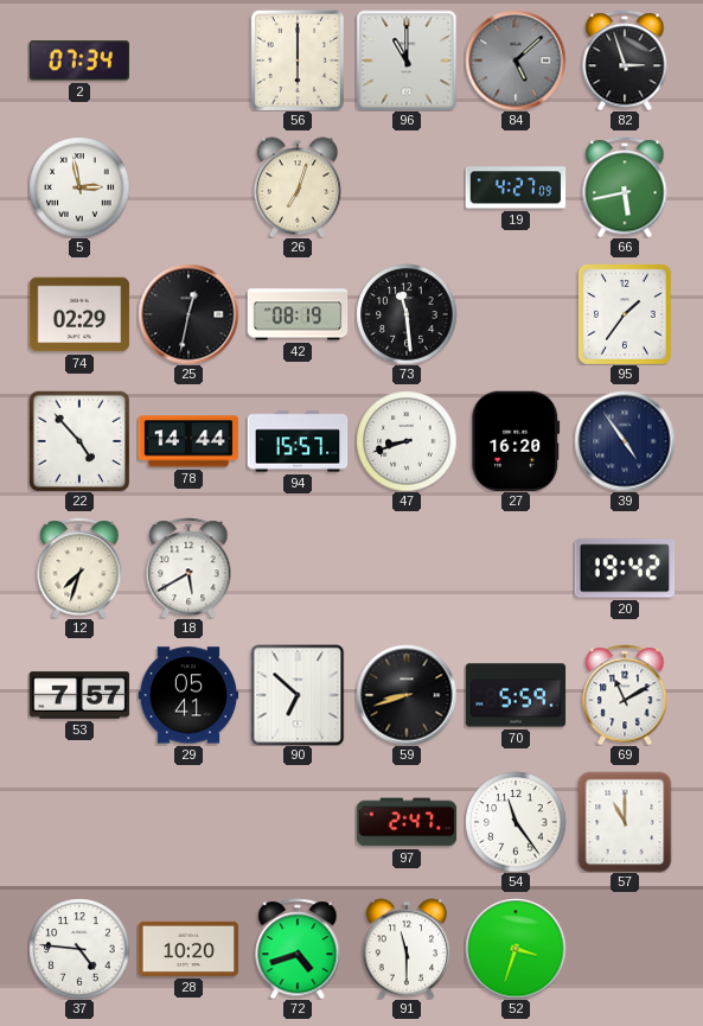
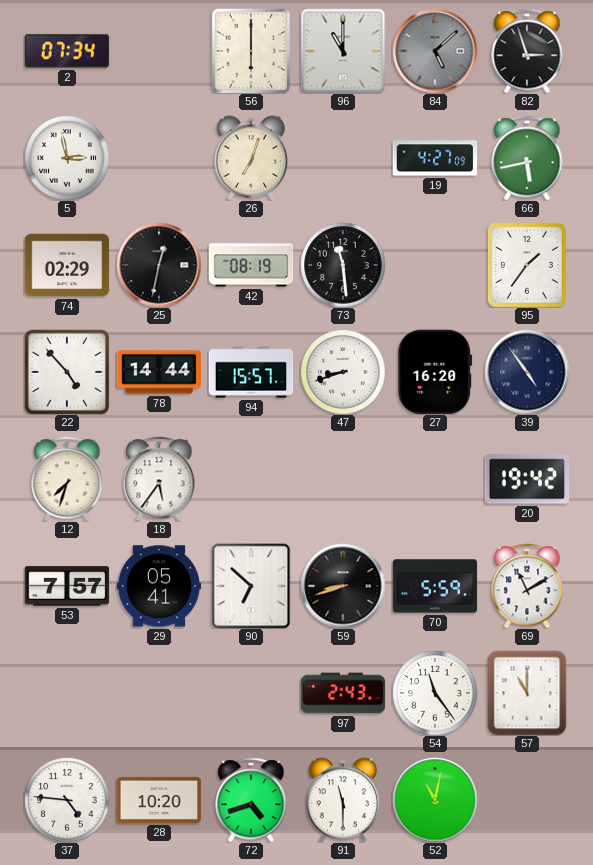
18: 5:40 -> 5:36
97: 2:47 -> 2:43
52: 3:33 -> 11:02
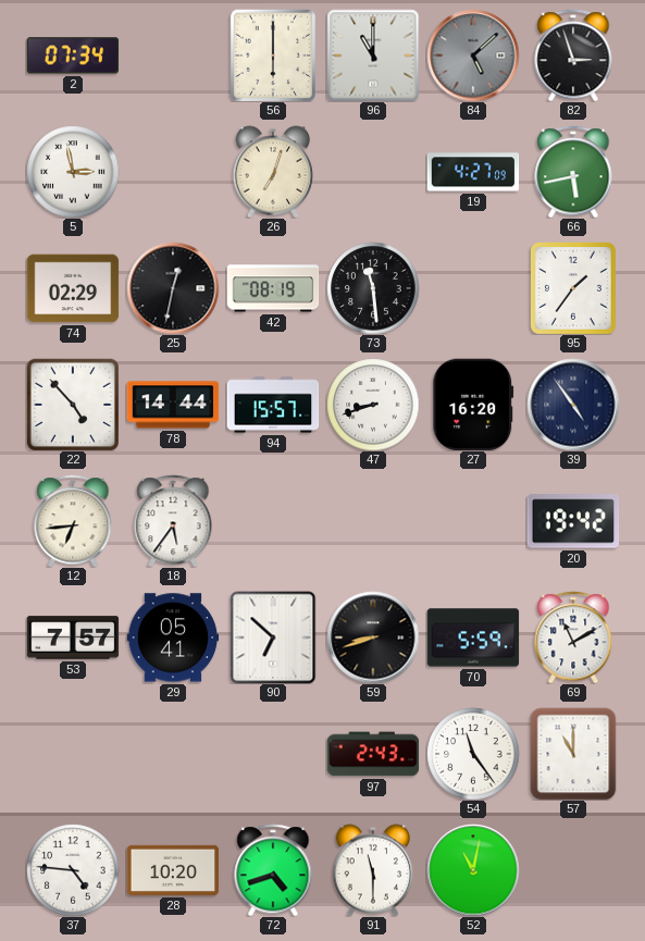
12: 7:33 -> 6:44
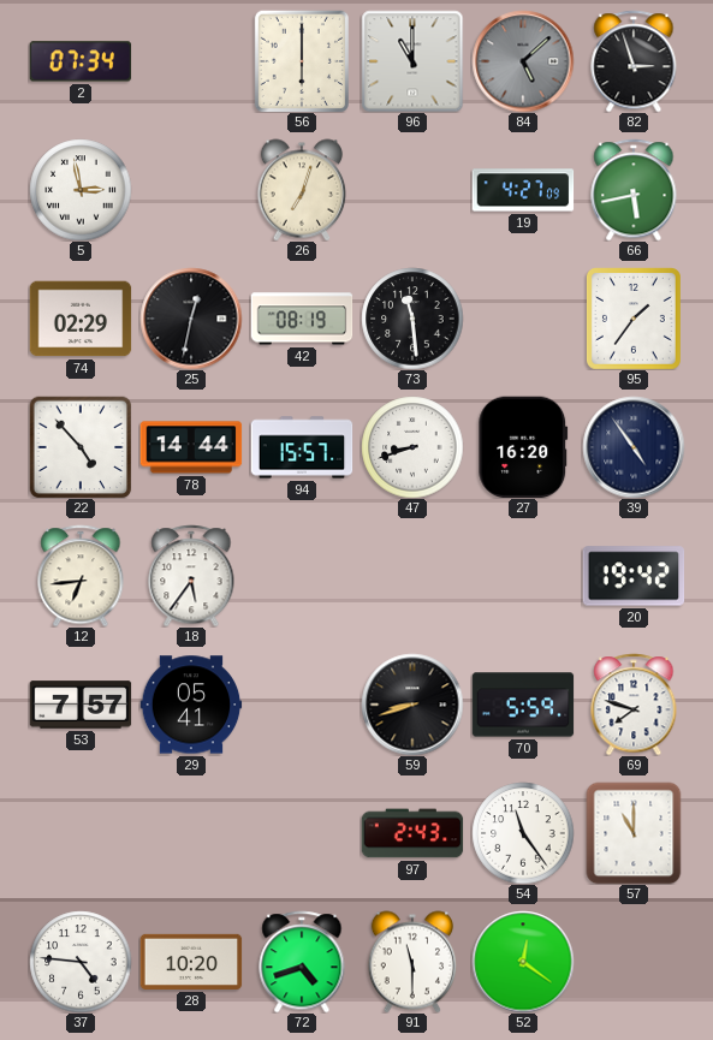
90: 6:52 -> none
69: 11:10 -> 7:48
52: 11:02 -> 12:21
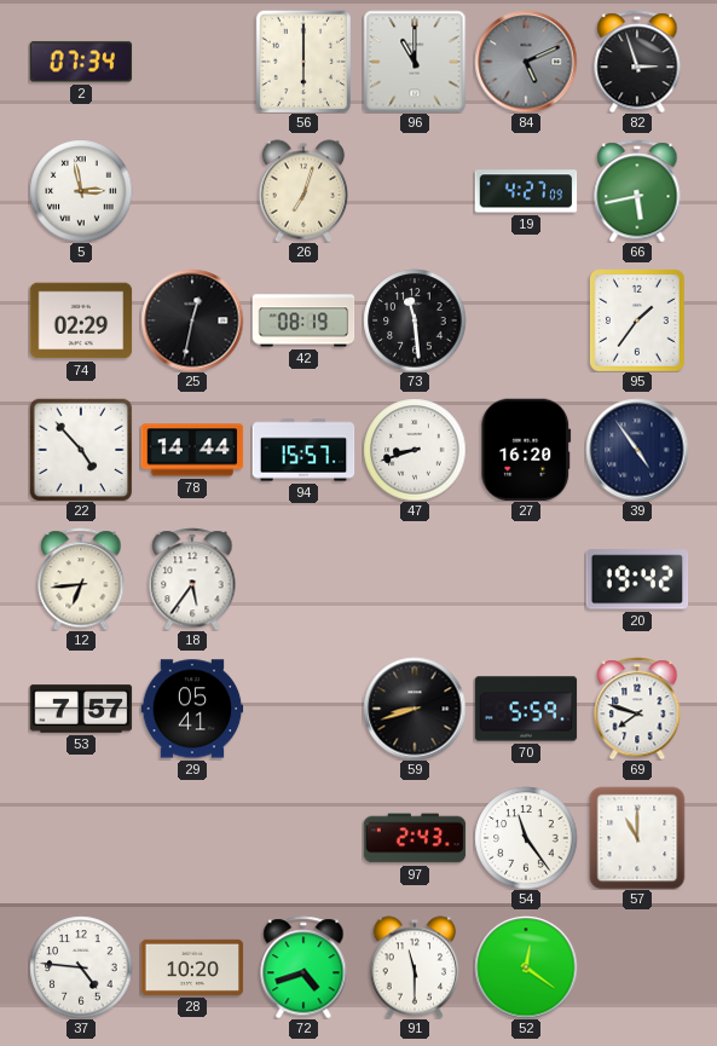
84: 5:08 -> 5:11
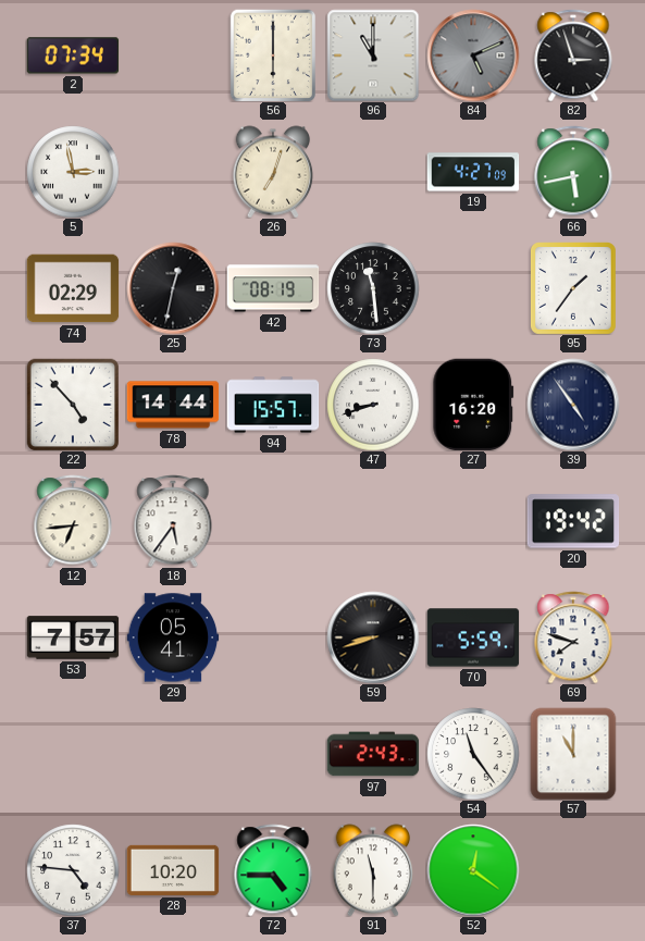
72: 4:42 -> 4:45
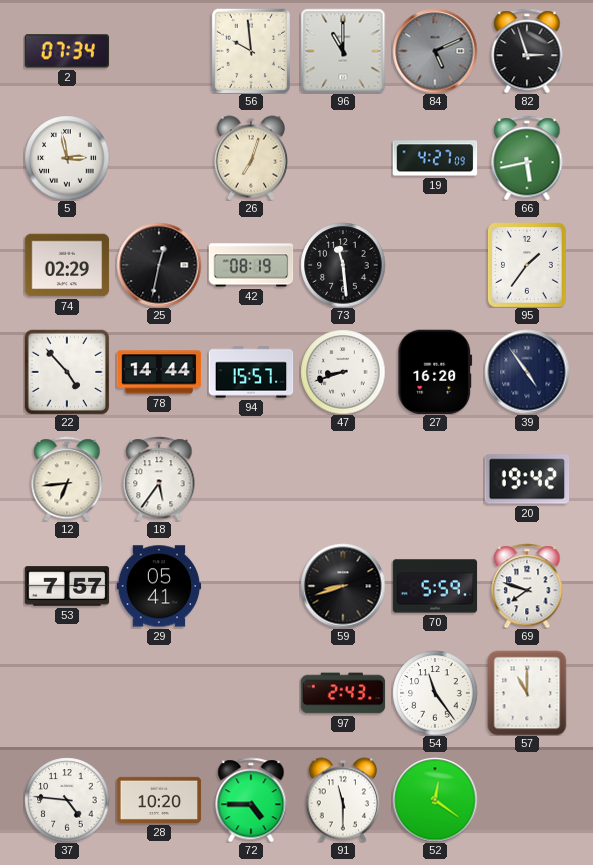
56: 6:00 -> 9:59
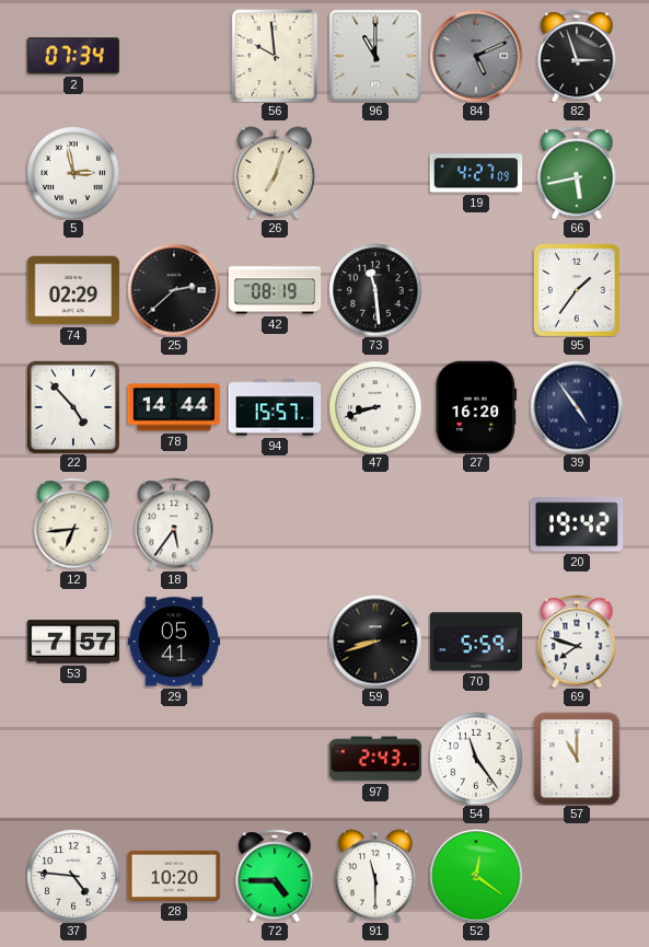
25: 12:32 -> 2:38
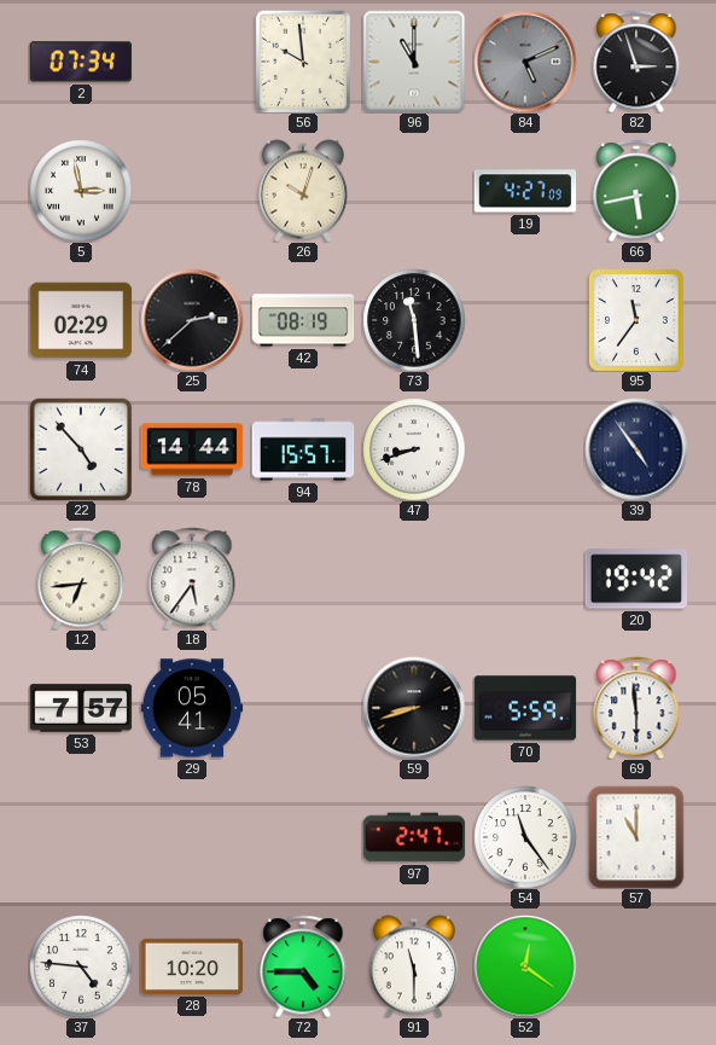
26: 7:03 -> 10:03
95: 1:36 -> 11:36
27: 16:20 -> none
69: 7:48 -> 5:59
97: 2:43 -> 2:47
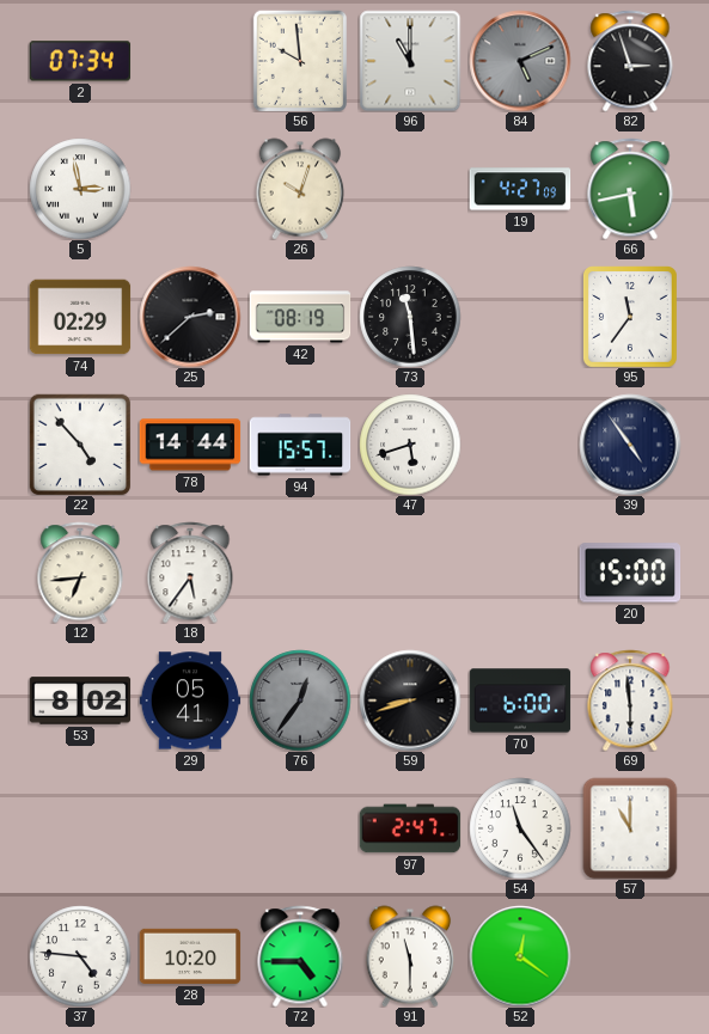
47: 8:42 -> 5:42
20: 19:42 -> 15:00
53: 7:57 -> 8:02
76: none -> 12:36
70: 5:59 -> 6:00
